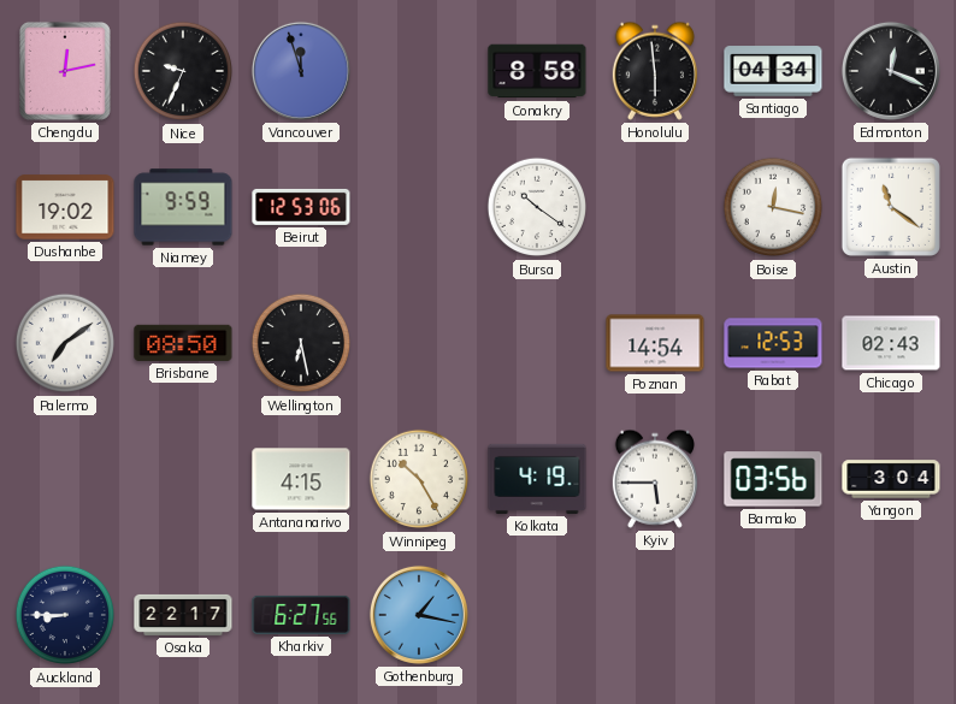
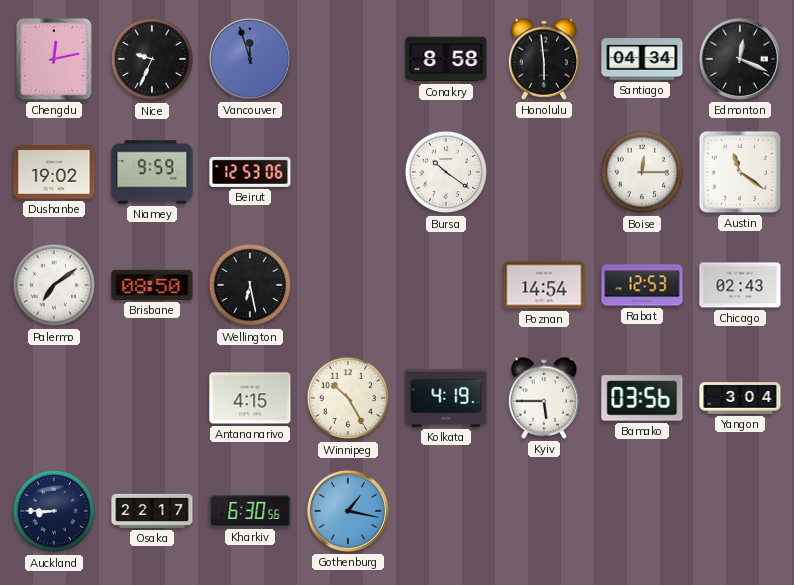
Boise: 12:17 -> 12:15
Kharkiv: 6:27 -> 6:30
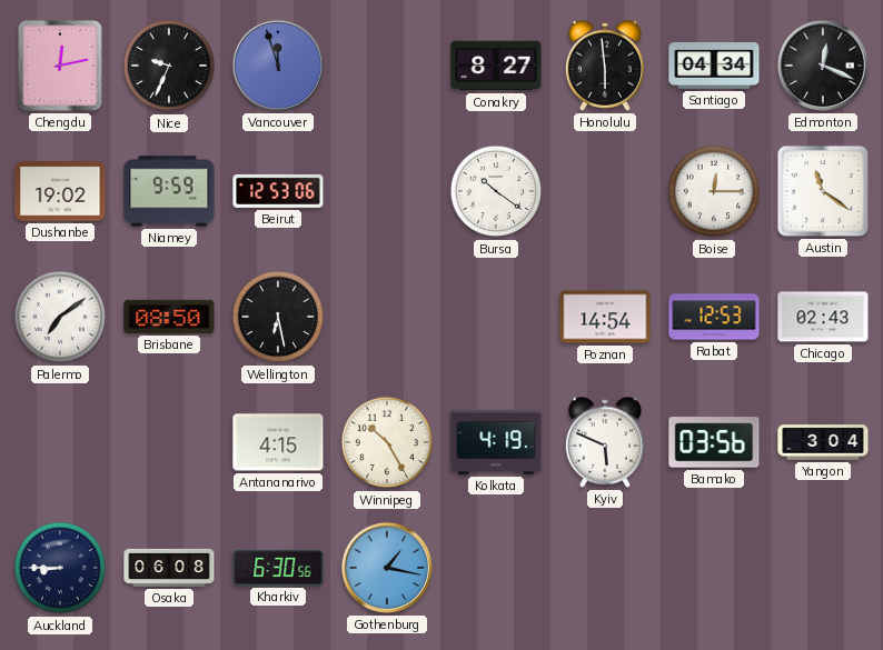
Conakry: 8:58 -> 8:27
Kyiv: 5:45 -> 5:49
Osaka: 22:17 -> 06:08
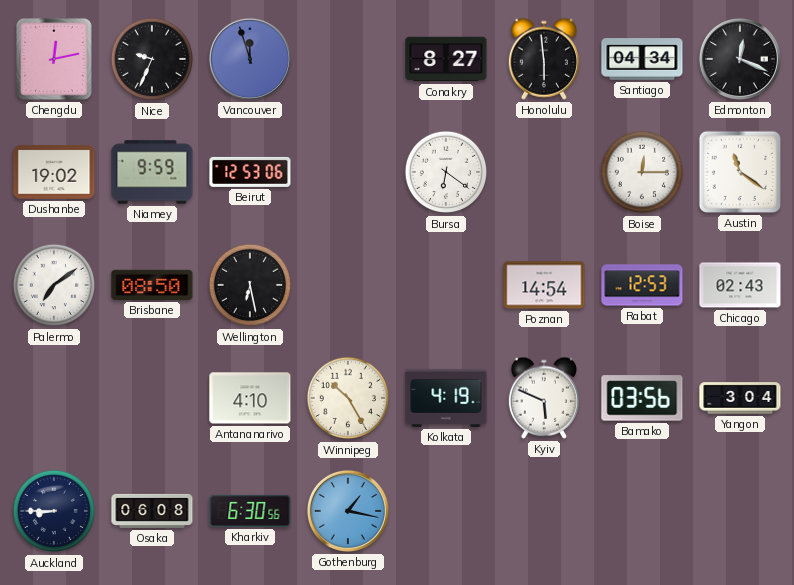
Bursa: 10:21 -> 6:21
Antananarivo: 4:15 -> 4:10
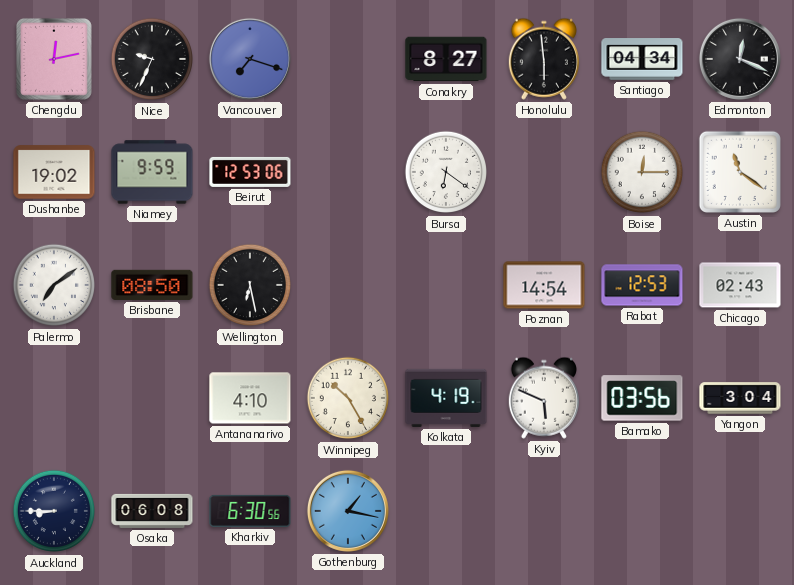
Vancouver: 11:57 -> 7:18
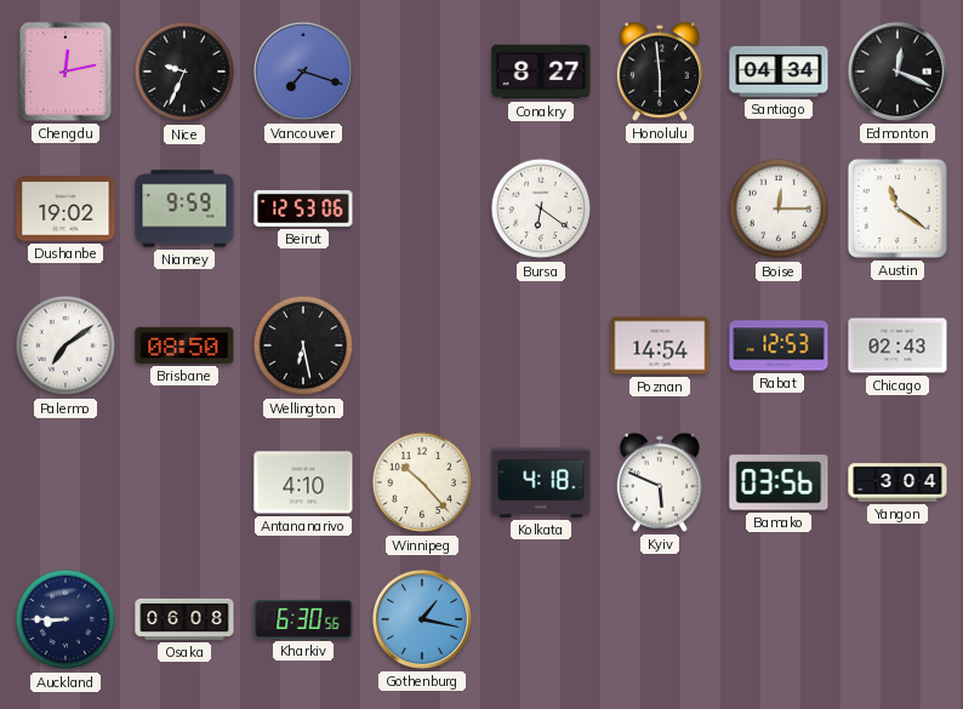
Winnipeg: 10:25 -> 10:23
Kolkata: 4:19 -> 4:18
